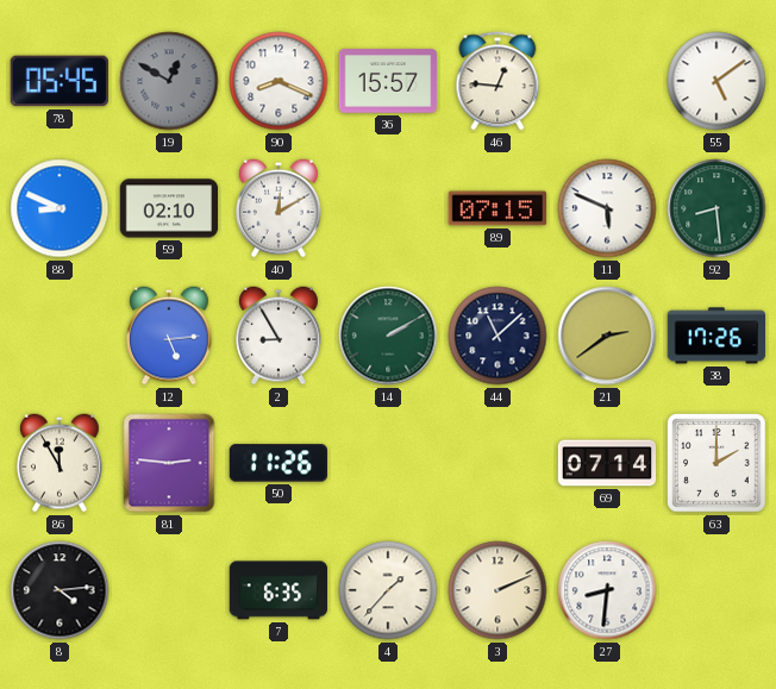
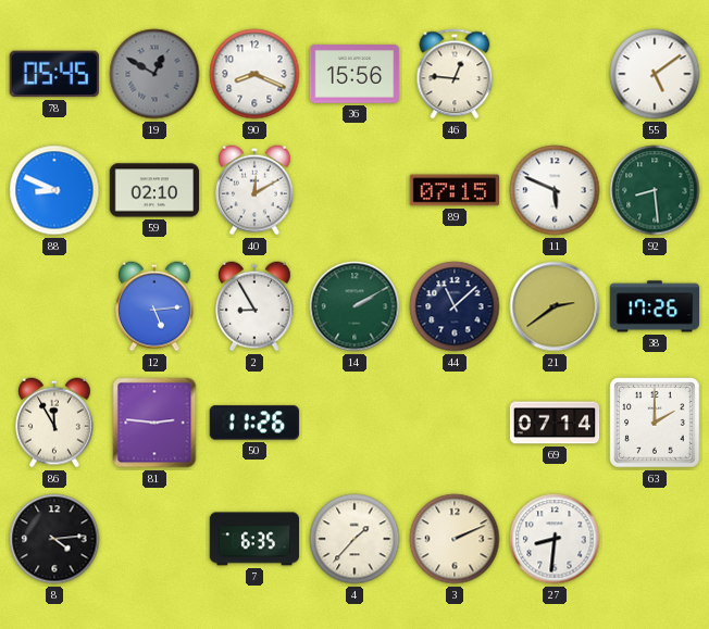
36: 15:57 -> 15:56
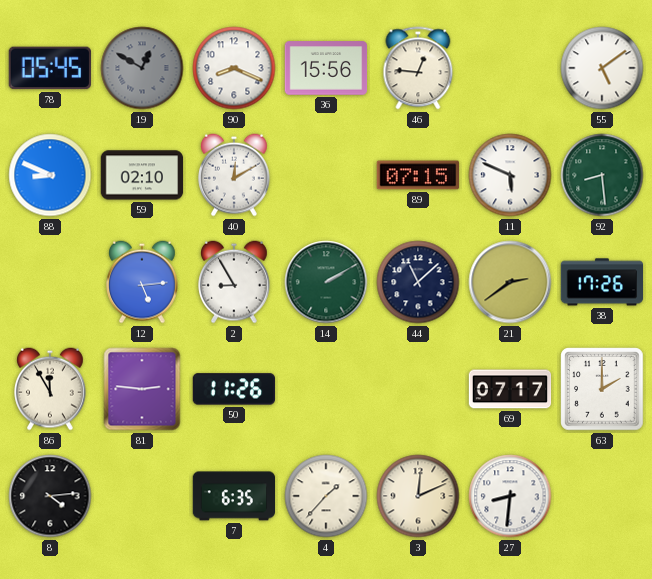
69: 07:14 -> 07:17
3: 2:11 -> 12:11
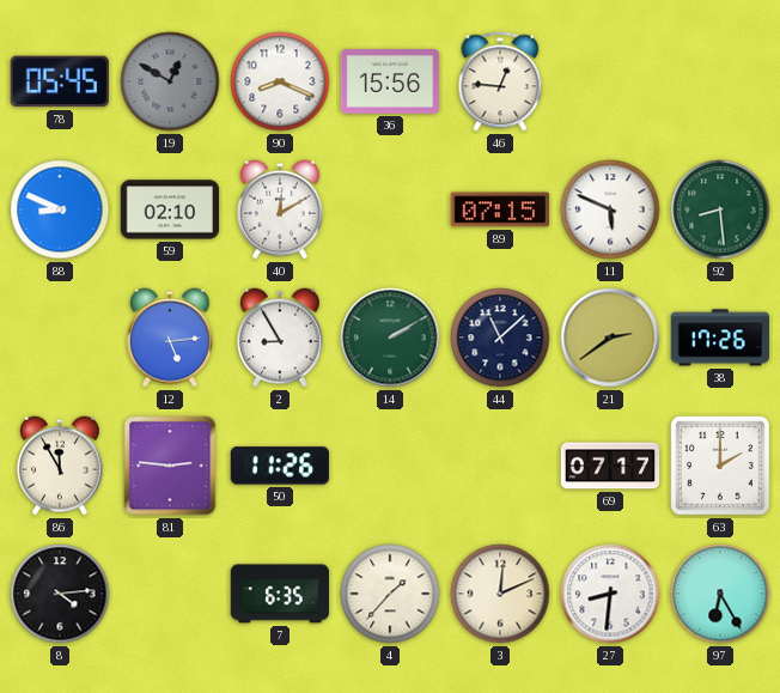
55: 5:09 -> none
97: none -> 6:25
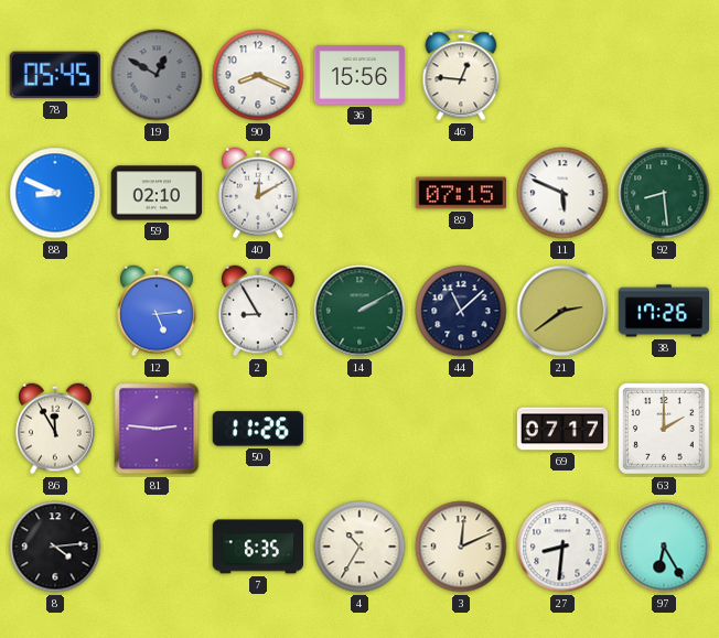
4: 1:37 -> 10:35
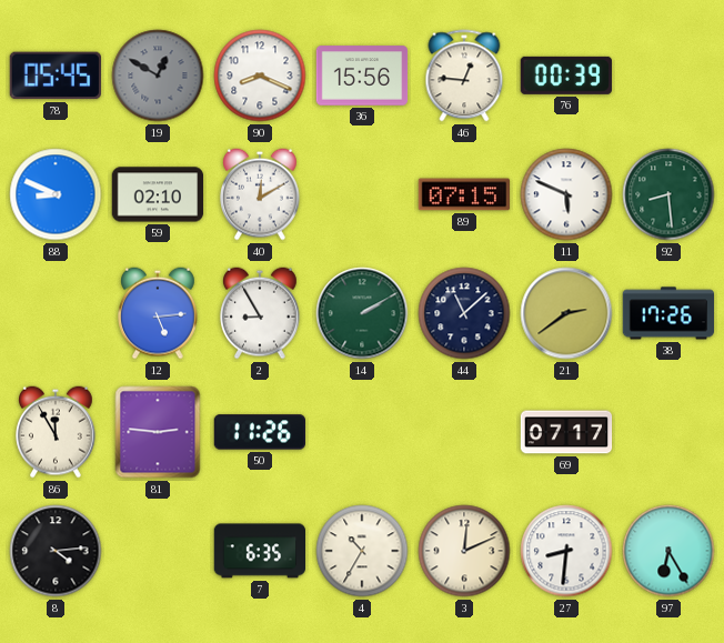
76: none -> 00:39
63: 2:00 -> none
